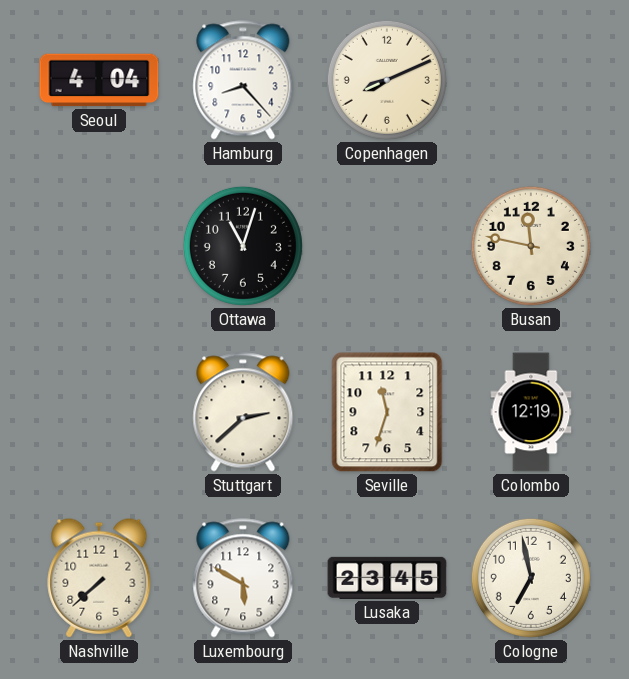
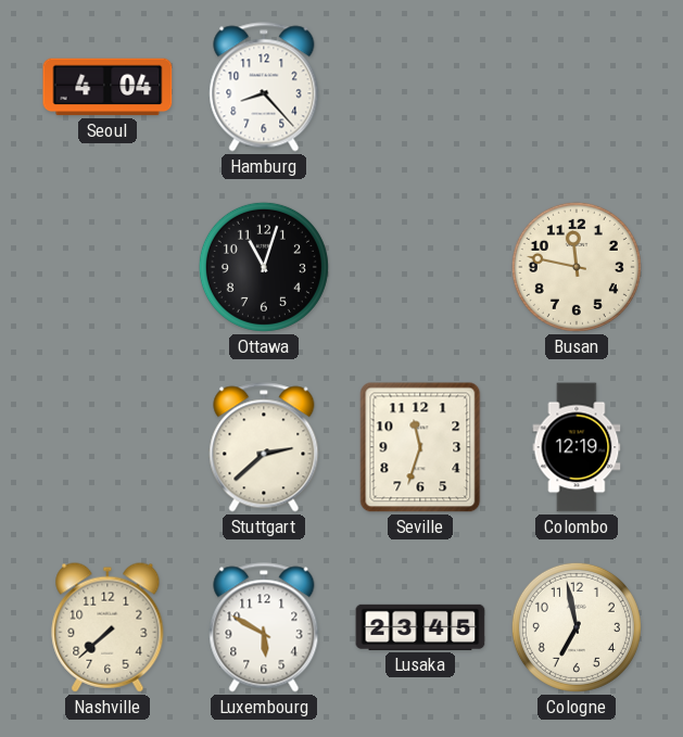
Copenhagen: 8:11 -> none
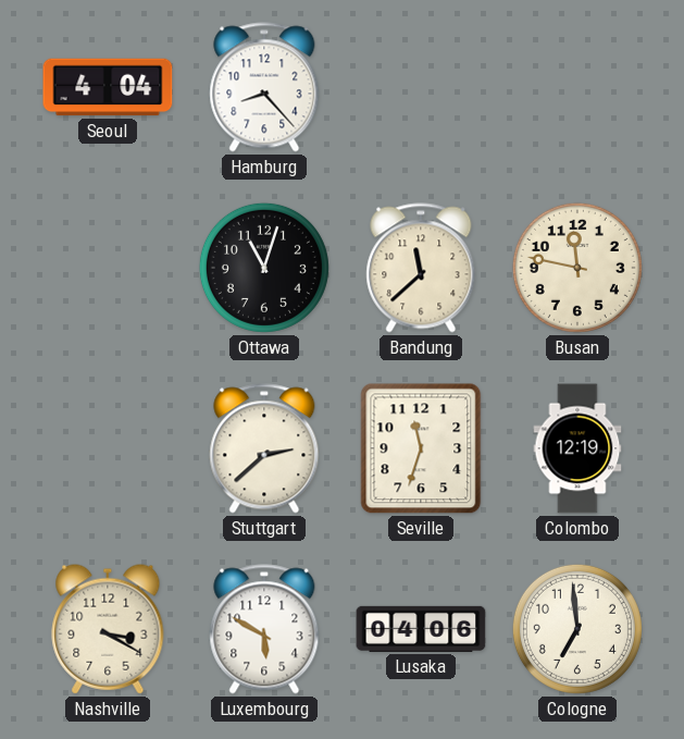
Bandung: none -> 11:38
Nashville: 7:38 -> 3:20
Lusaka: 23:45 -> 04:06
Cologne: 6:58 -> 6:59
